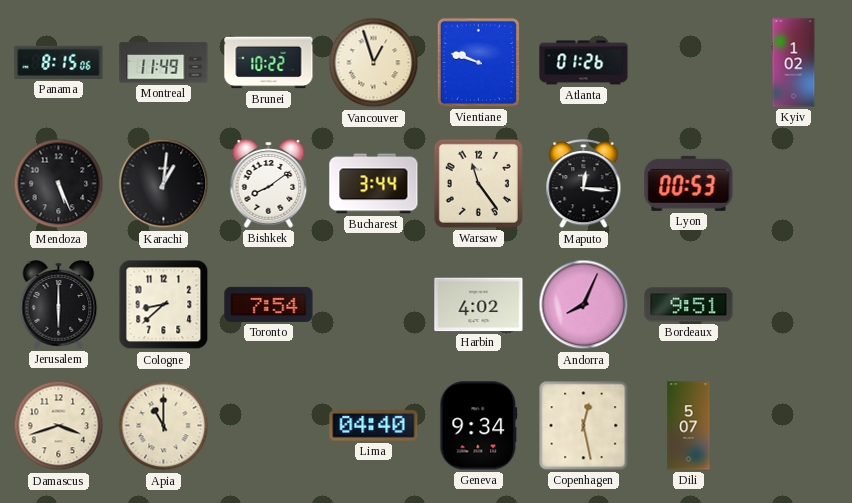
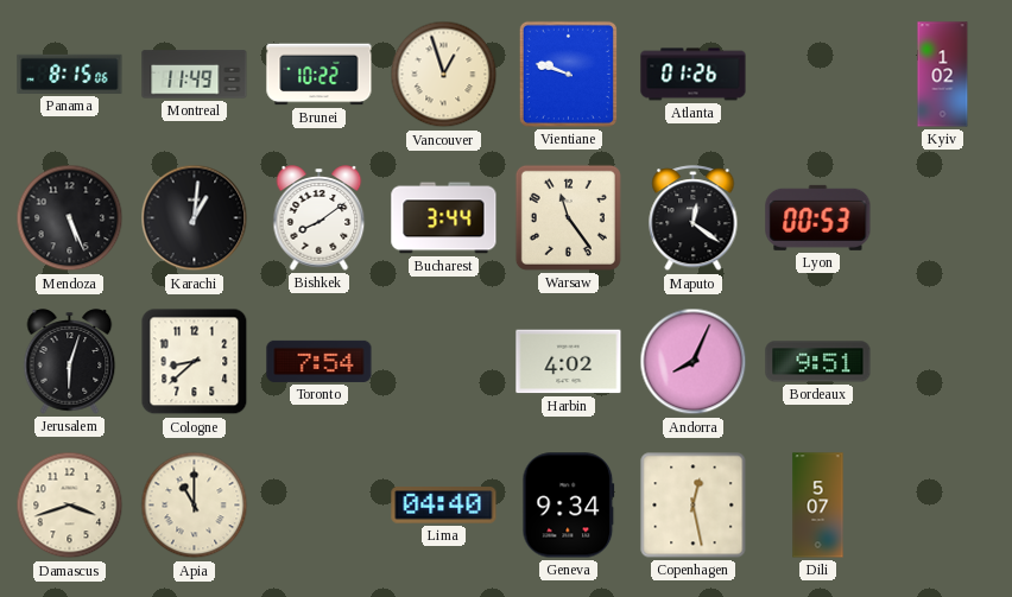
Maputo: 12:16 -> 12:21
Jerusalem: 6:00 -> 6:03
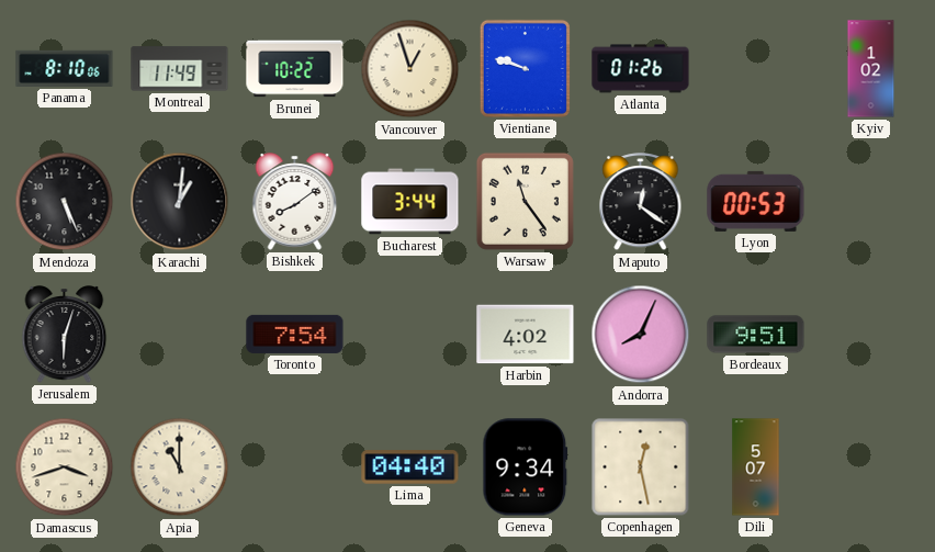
Panama: 8:15 -> 8:10
Cologne: 8:38 -> none
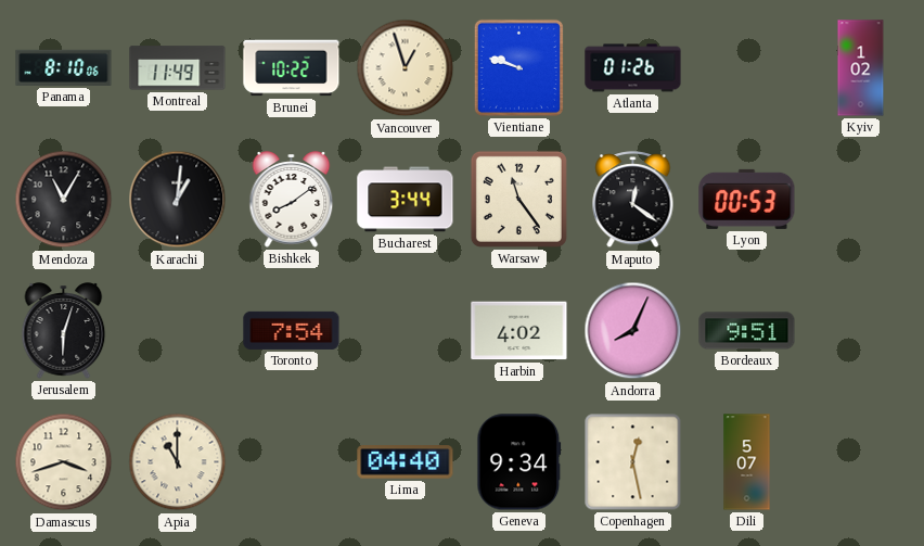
Mendoza: 5:26 -> 11:05
